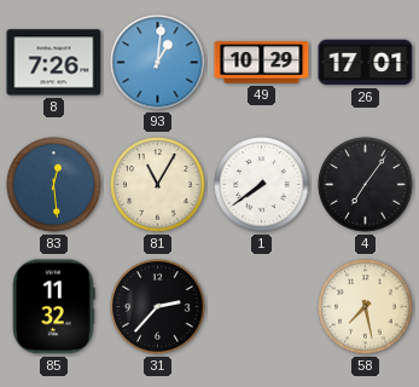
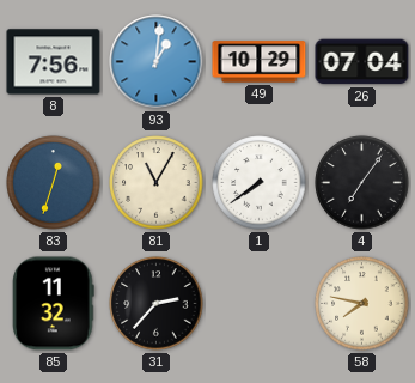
8: 7:26 -> 7:56
26: 17:01 -> 07:04
83: 12:29 -> 12:33
58: 7:28 -> 7:47
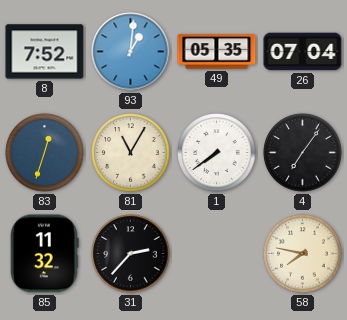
8: 7:56 -> 7:52
49: 10:29 -> 05:35
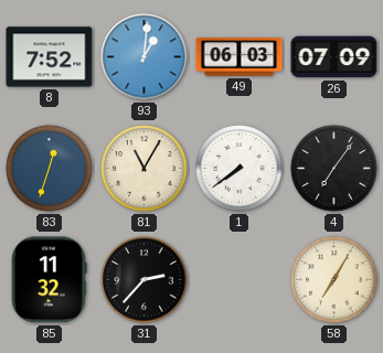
49: 05:35 -> 06:03
26: 07:04 -> 07:09
58: 7:47 -> 7:05
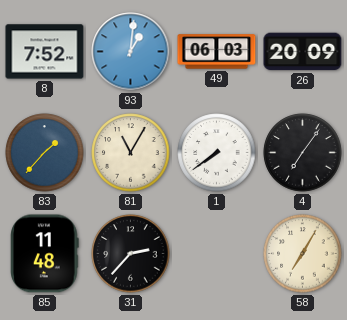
26: 07:09 -> 20:09
83: 12:33 -> 1:37
85: 11:32 -> 11:48
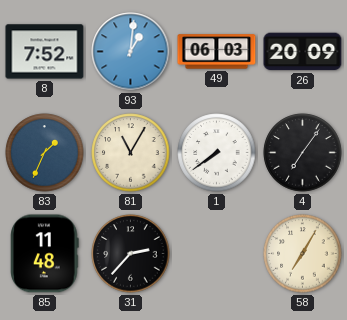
83: 1:37 -> 1:34
